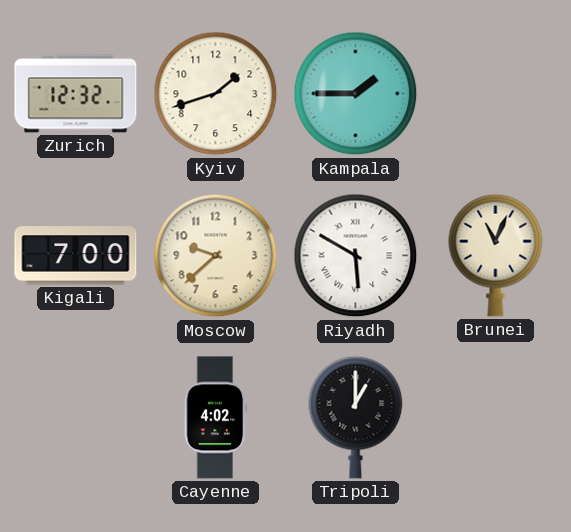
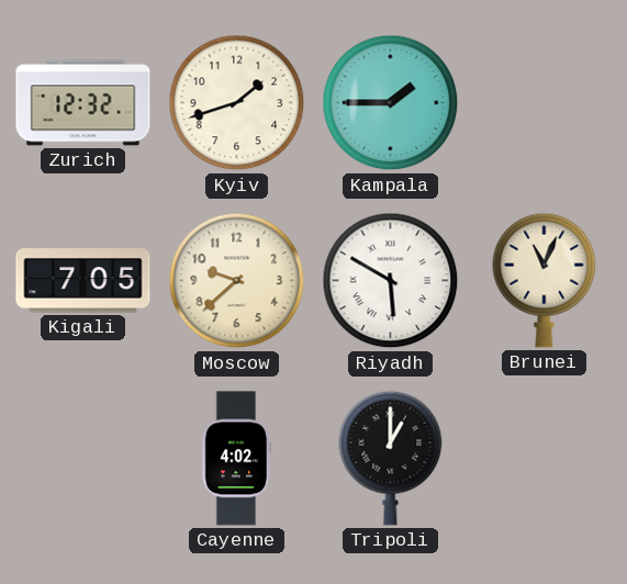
Kigali: 7:00 -> 7:05
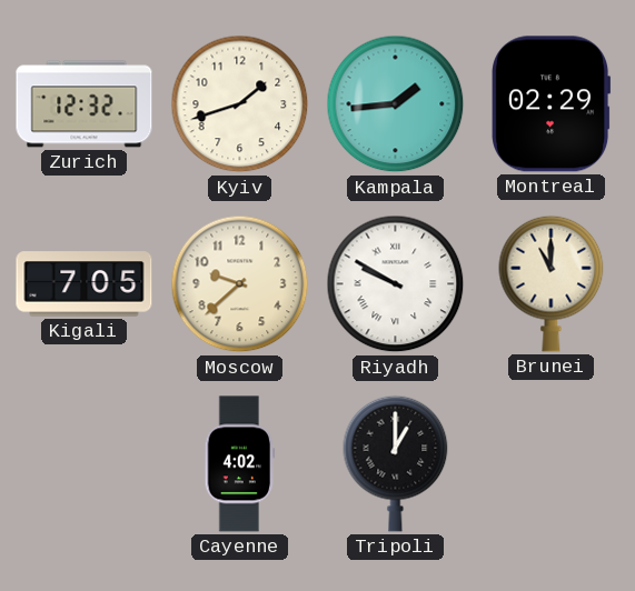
Kampala: 1:45 -> 1:44
Montreal: none -> 02:29
Riyadh: 5:50 -> 9:50
Brunei: 11:04 -> 11:00
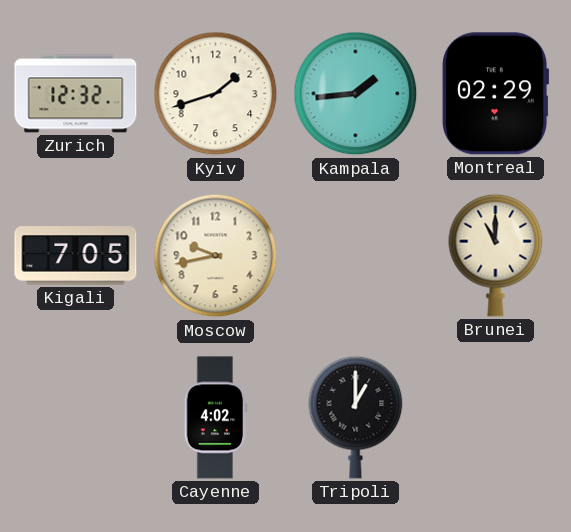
Moscow: 9:38 -> 9:43
Riyadh: 9:50 -> none
